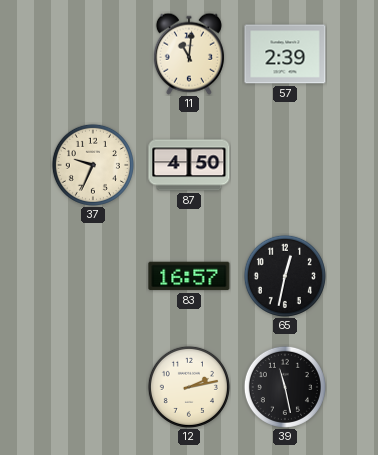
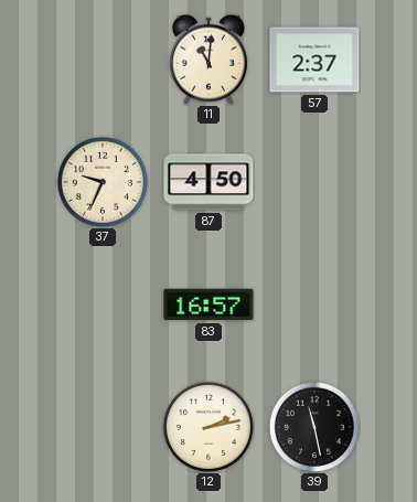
57: 2:39 -> 2:37
65: 12:32 -> none
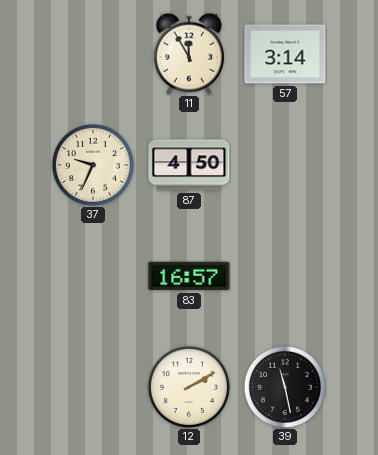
11: 11:01 -> 11:55
57: 2:37 -> 3:14
12: 2:13 -> 2:10
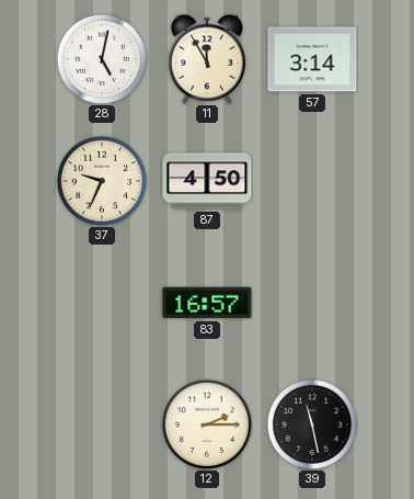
28: none -> 5:02
12: 2:10 -> 2:15
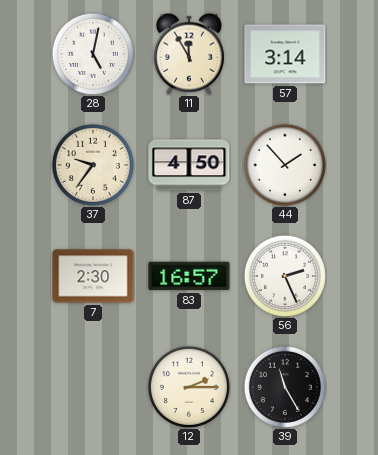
37: 9:34 -> 9:36
44: none -> 1:53
7: none -> 2:30
56: none -> 2:26
39: 11:28 -> 11:25
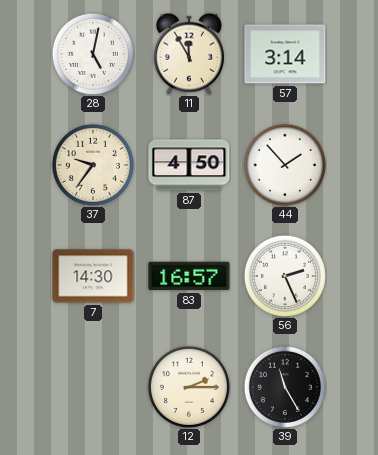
7: 2:30 -> 14:30
